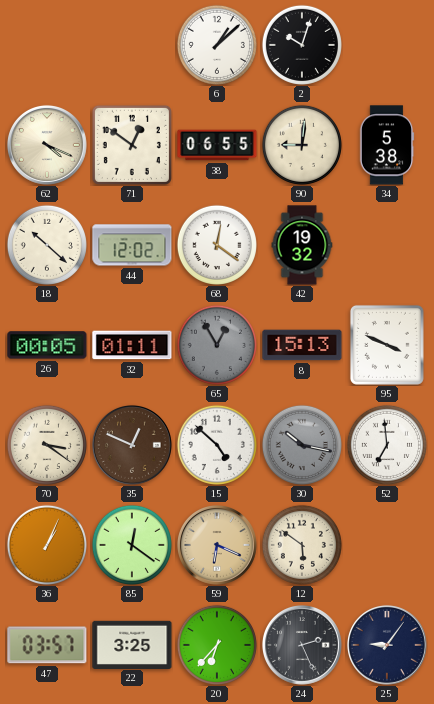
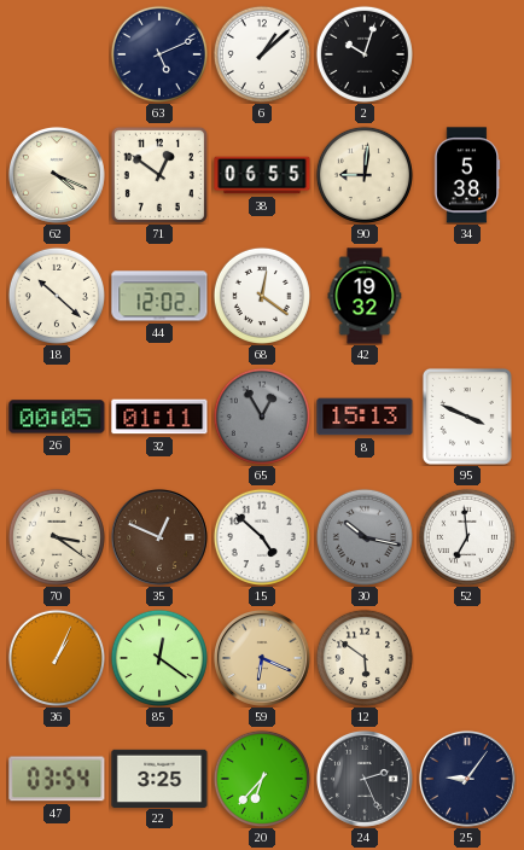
63: none -> 5:11
47: 03:57 -> 03:54
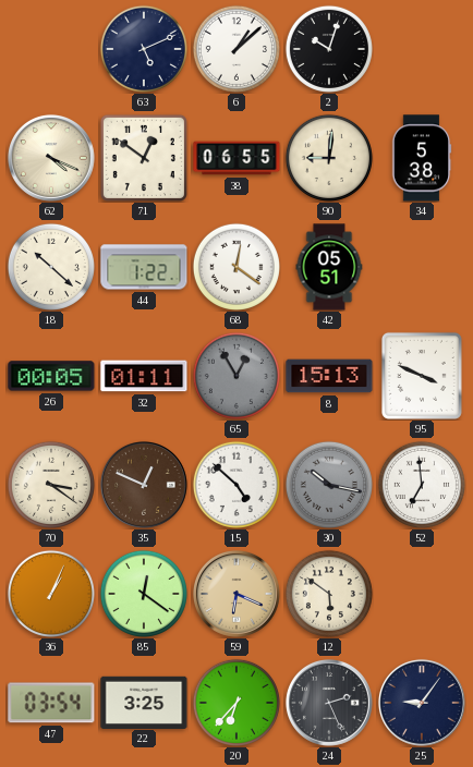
44: 12:02 -> 1:22
42: 19:32 -> 05:51
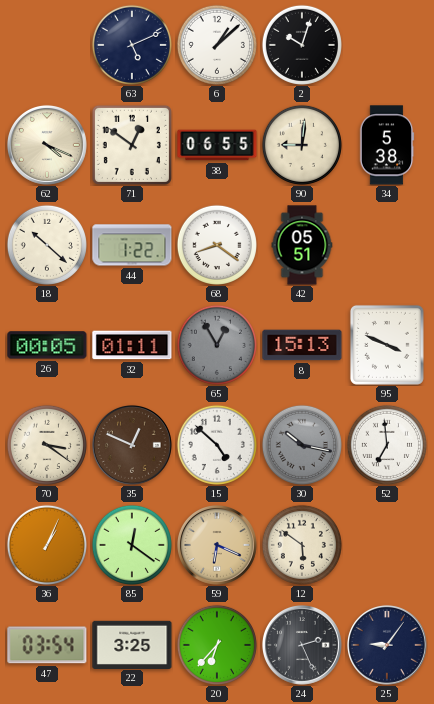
68: 12:21 -> 8:21
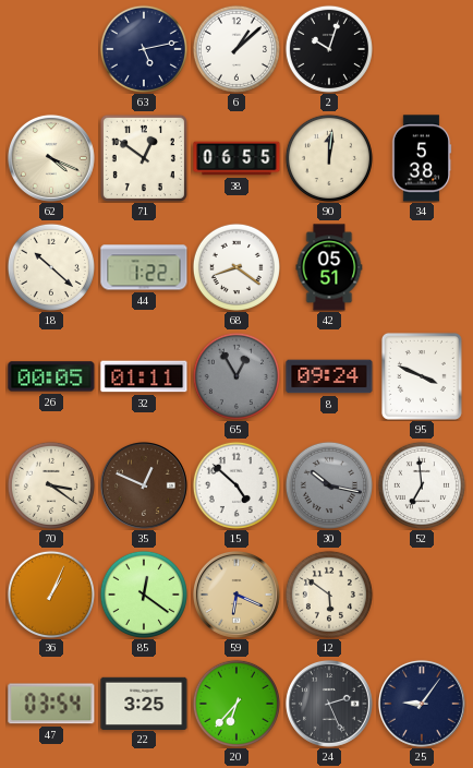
63: 5:11 -> 5:13
90: 9:01 -> 12:01
8: 15:13 -> 09:24
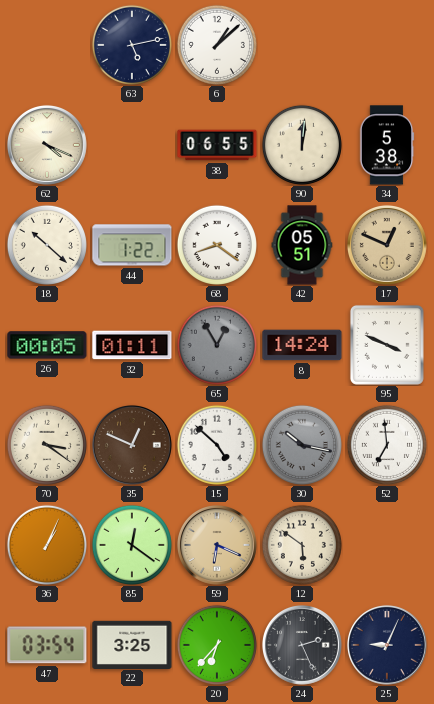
2: 10:03 -> none
71: 12:51 -> none
17: none -> 12:49
8: 09:24 -> 14:24
25: 9:06 -> 9:04
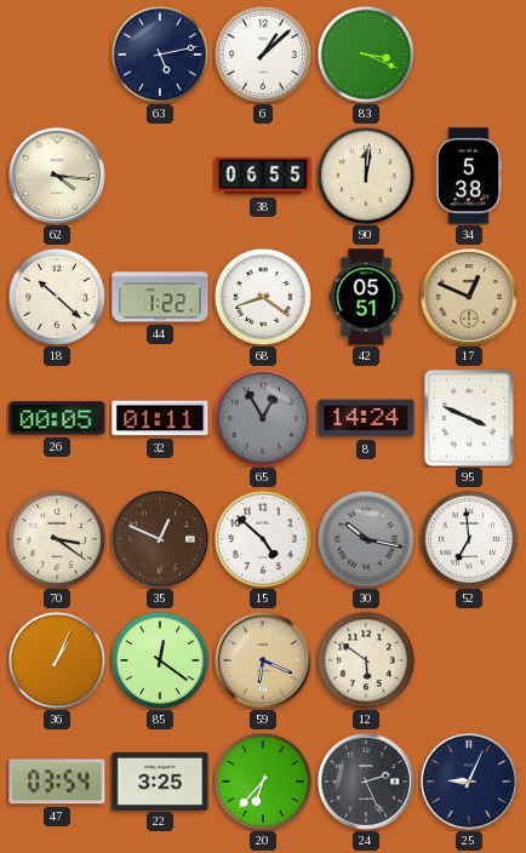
83: none -> 3:19
62: 4:19 -> 4:16
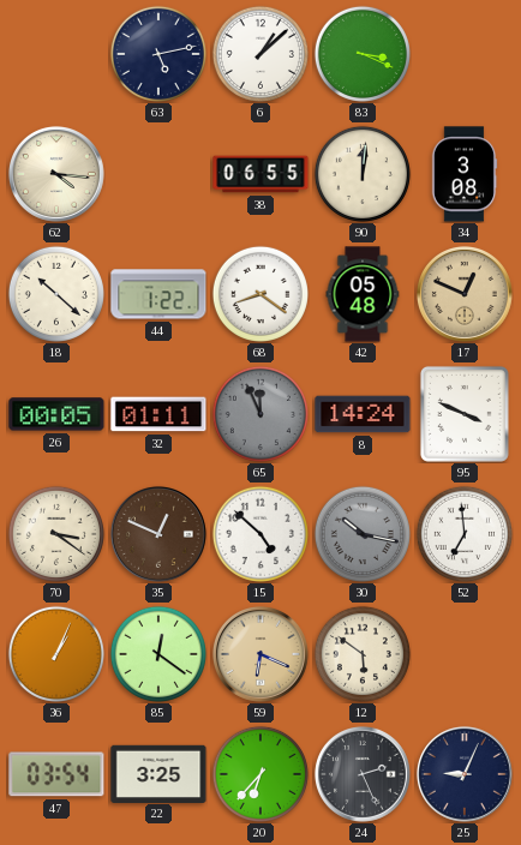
34: 5:38 -> 3:08
42: 05:51 -> 05:48
65: 12:55 -> 11:56
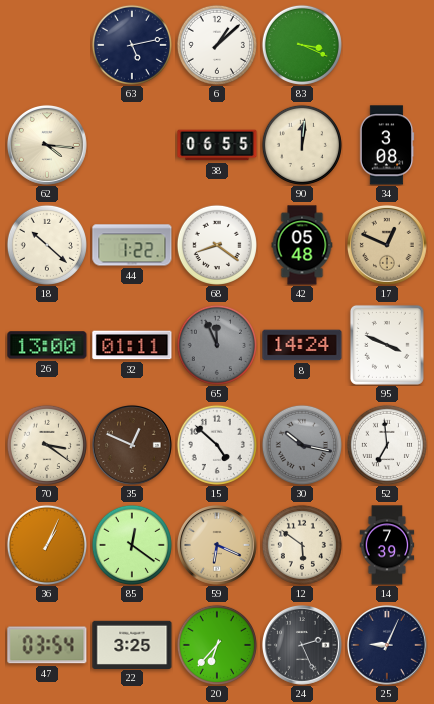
26: 00:05 -> 13:00
14: none -> 7:39
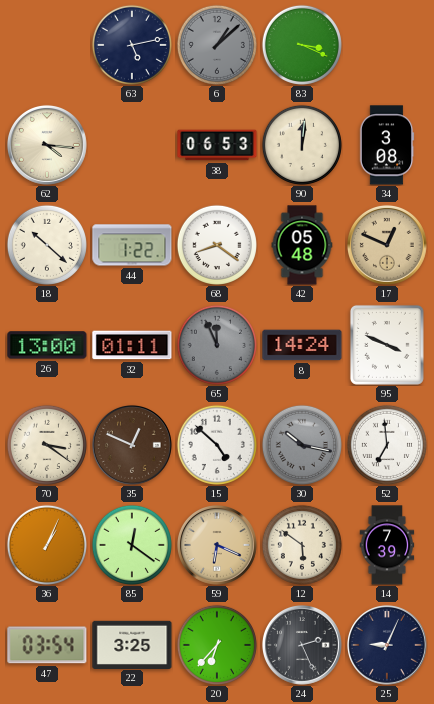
6 dial: white -> grey
38: 06:55 -> 06:53
